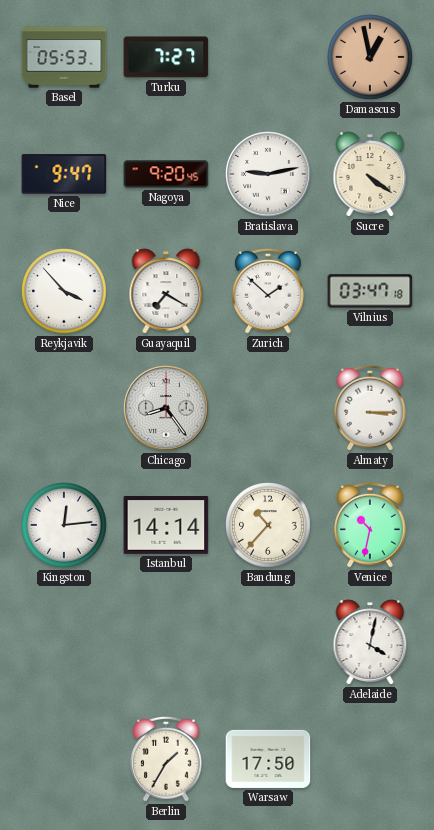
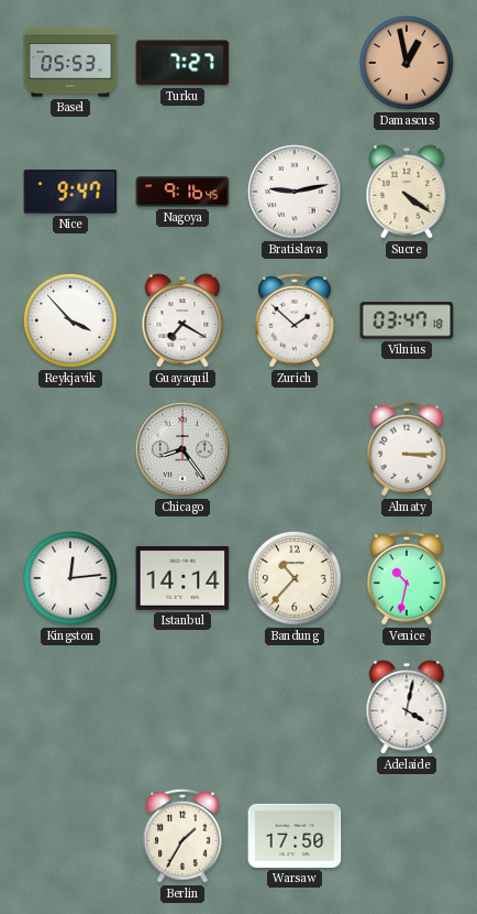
Nagoya: 9:20 -> 9:16
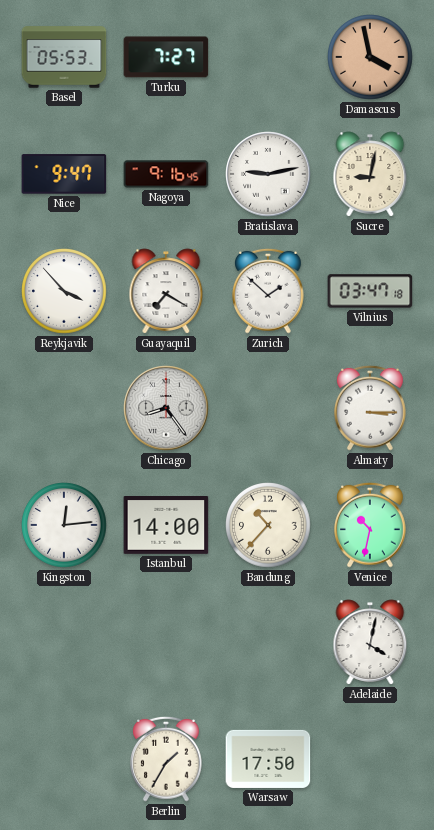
Damascus: 12:58 -> 3:58
Sucre: 4:21 -> 9:02
Istanbul: 14:14 -> 14:00
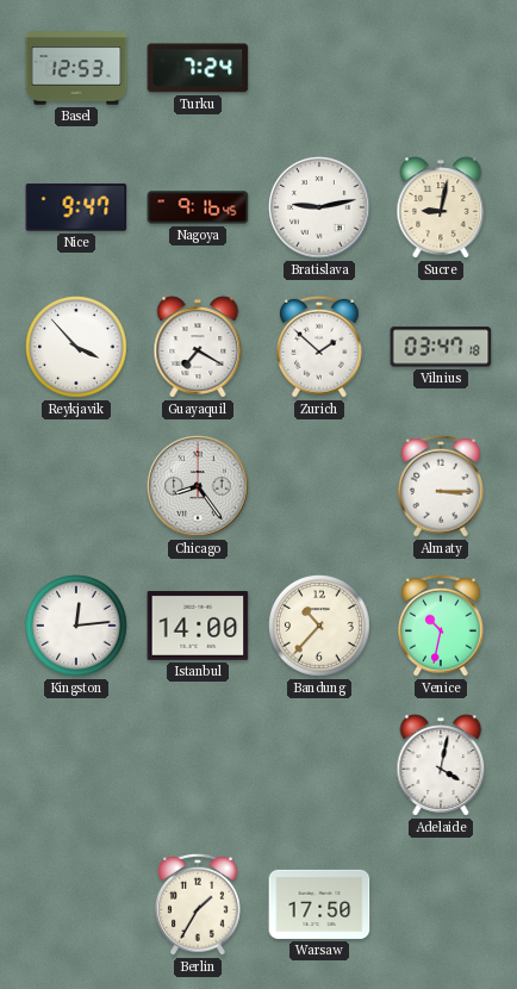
Basel: 05:53 -> 12:53
Turku: 7:27 -> 7:24
Damascus: 3:58 -> none
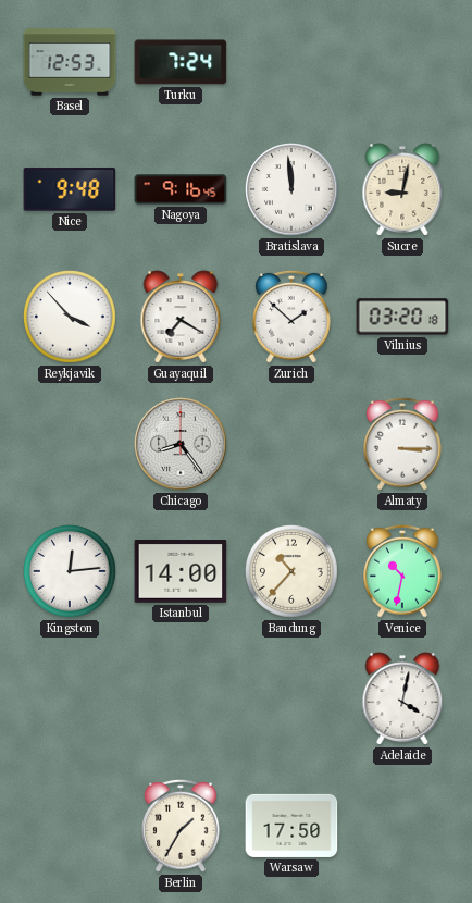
Nice: 9:47 -> 9:48
Bratislava: 9:13 -> 11:59
Vilnius: 03:47 -> 03:20
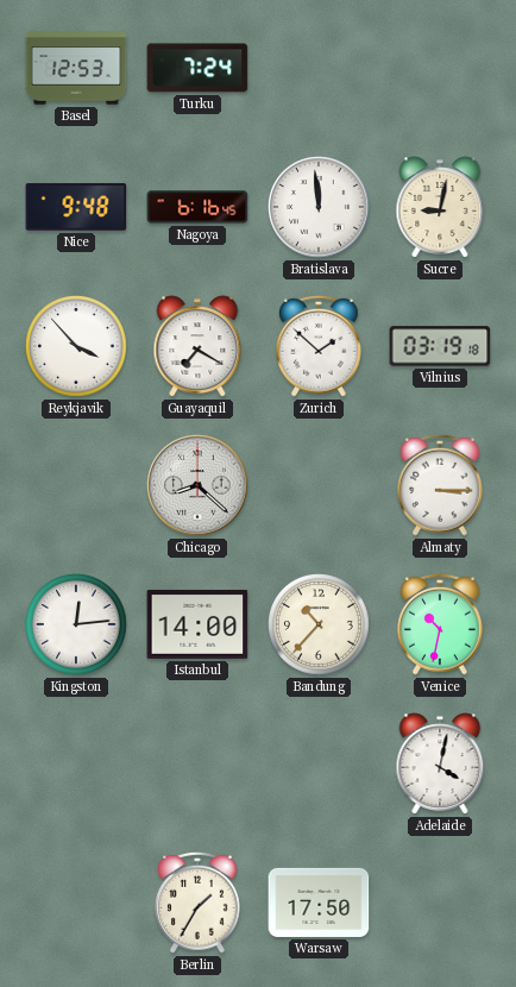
Nagoya: 9:16 -> 6:16
Vilnius: 03:20 -> 03:19
Chicago: 8:24 -> 8:22
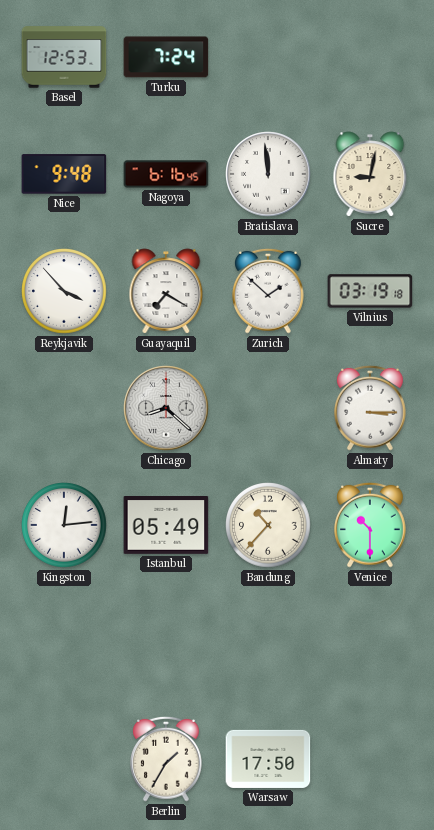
Istanbul: 14:00 -> 05:49
Venice: 10:32 -> 10:30
Adelaide: 4:02 -> none
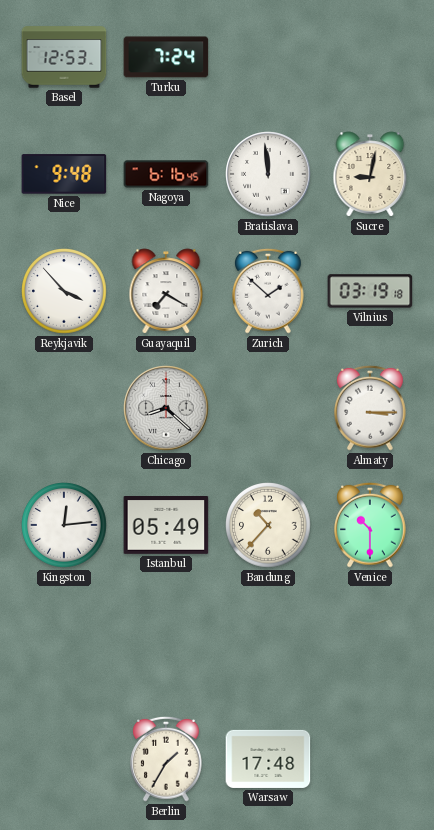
Warsaw: 17:50 -> 17:48
